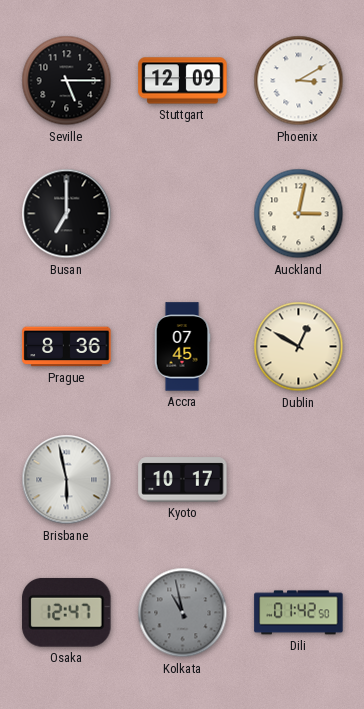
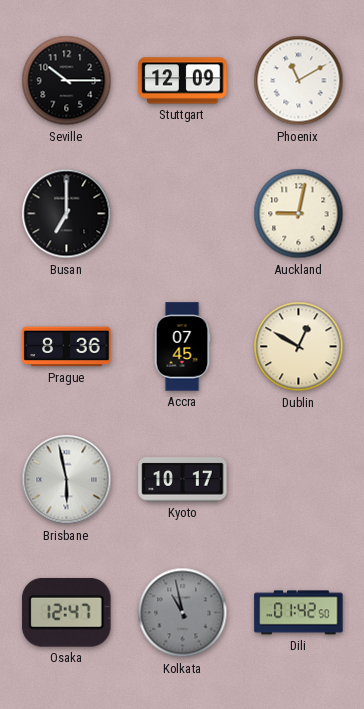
Seville: 5:15 -> 10:15
Phoenix: 3:10 -> 11:10
Auckland: 3:02 -> 9:02
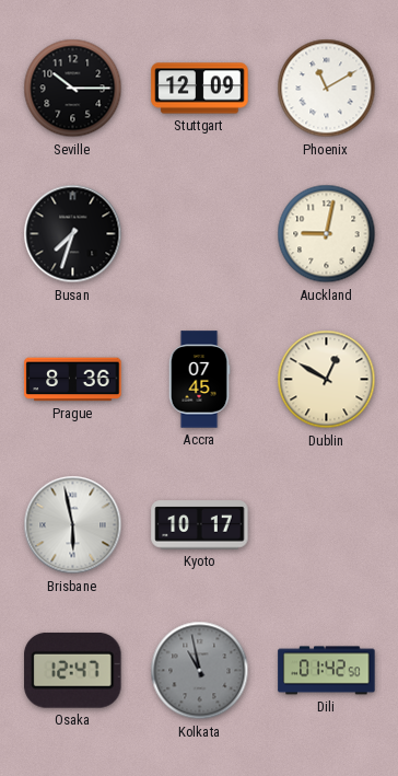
Busan: 7:00 -> 7:33
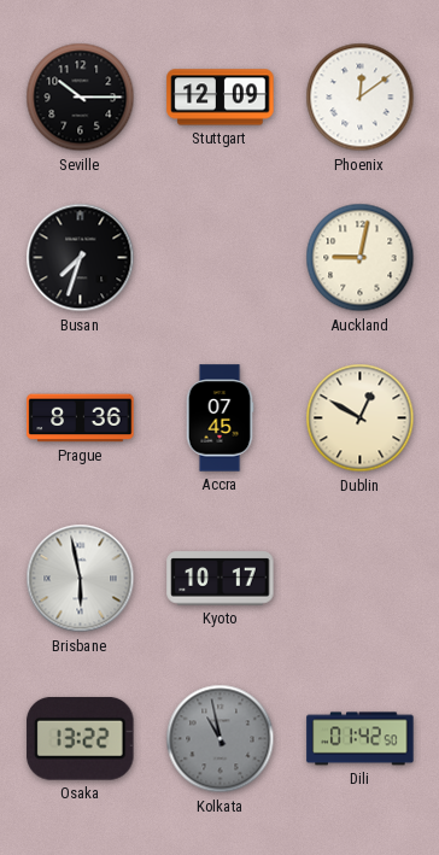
Phoenix: 11:10 -> 12:09
Osaka: 12:47 -> 13:22
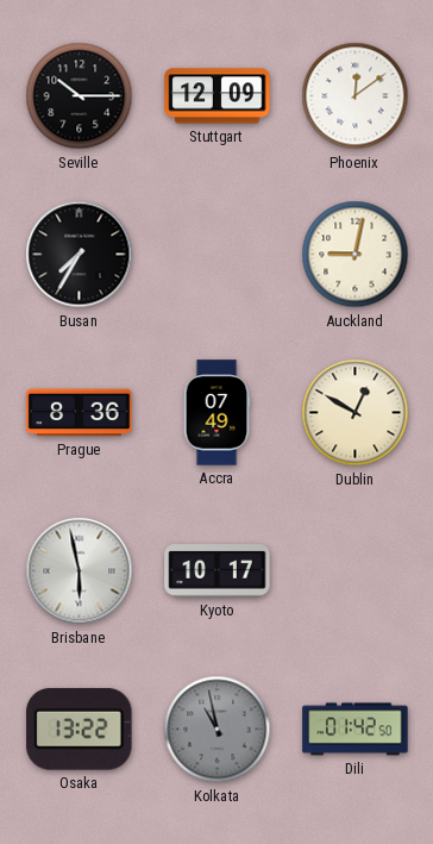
Busan: 7:33 -> 7:35
Accra: 07:45 -> 07:49
